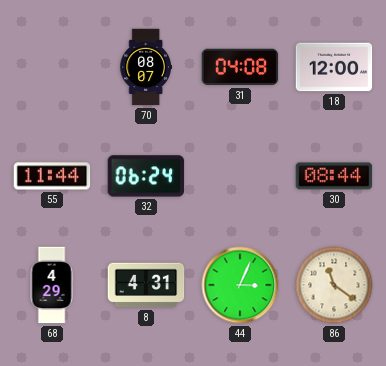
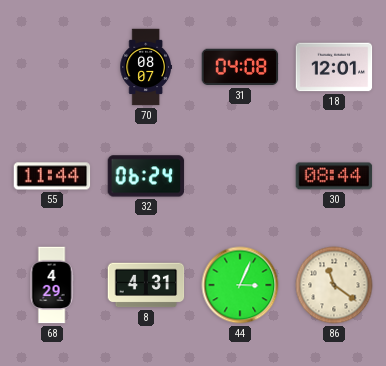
18: 12:00 -> 12:01
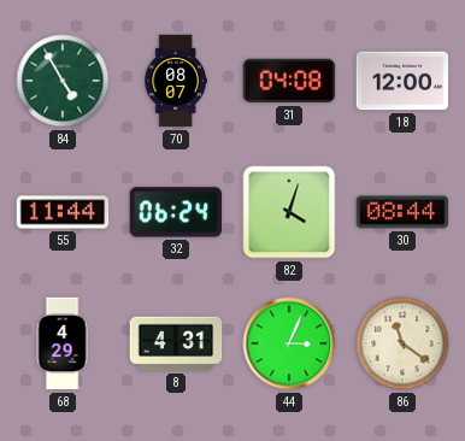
84: none -> 4:55
18: 12:01 -> 12:00
82: none -> 4:03
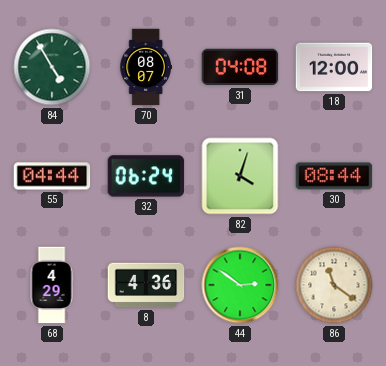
55: 11:44 -> 04:44
8: 4:31 -> 4:36
44: 3:04 -> 2:51
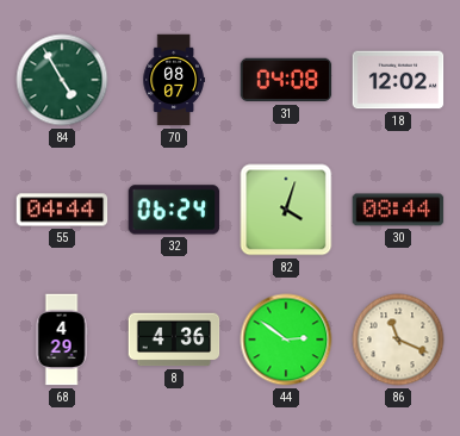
18: 12:00 -> 12:02
86: 11:21 -> 11:19
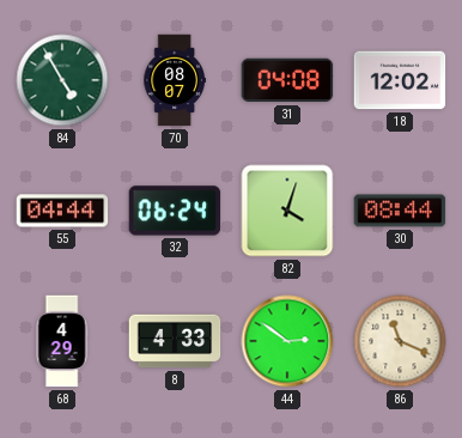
8: 4:36 -> 4:33
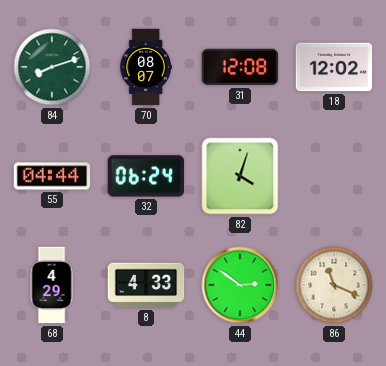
84: 4:55 -> 8:12
31: 04:08 -> 12:08
30: 08:44 -> none
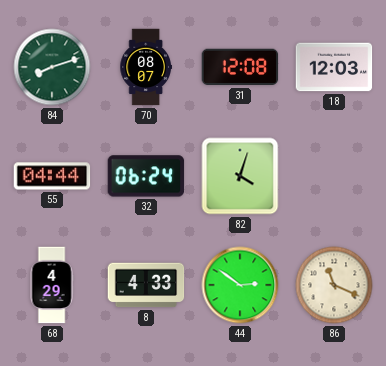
18: 12:02 -> 12:03
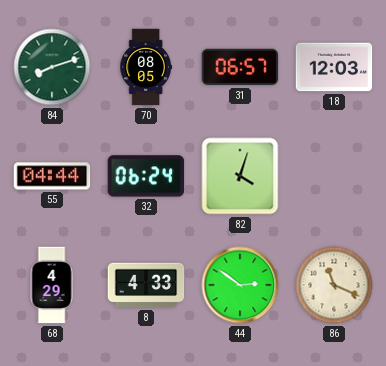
70: 08:07 -> 08:05
31: 12:08 -> 06:57
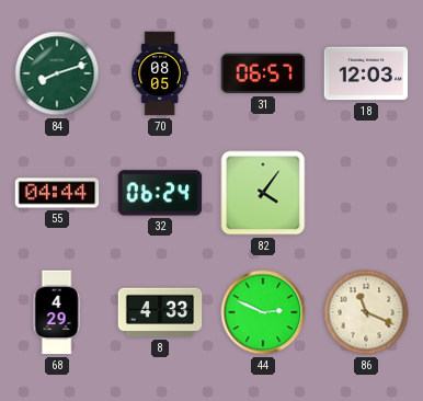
82: 4:03 -> 4:06
44: 2:51 -> 2:49
